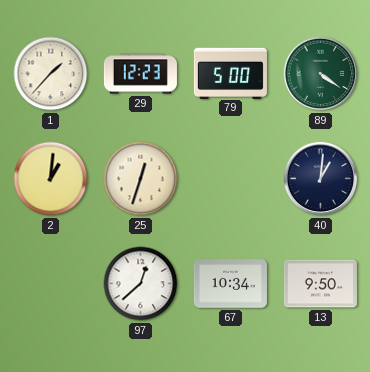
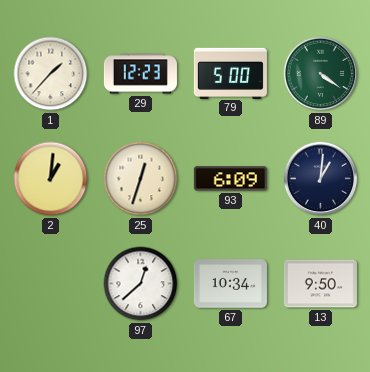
93: none -> 6:09
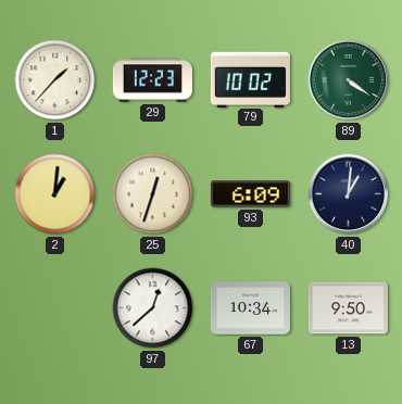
79: 5:00 -> 10:02
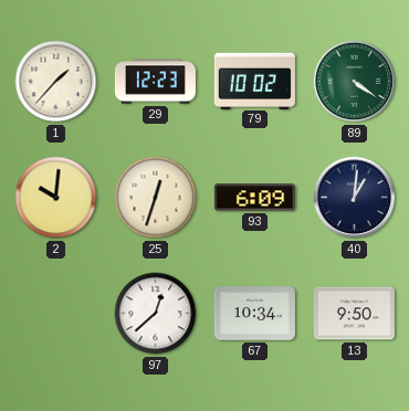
2: 1:01 -> 10:01
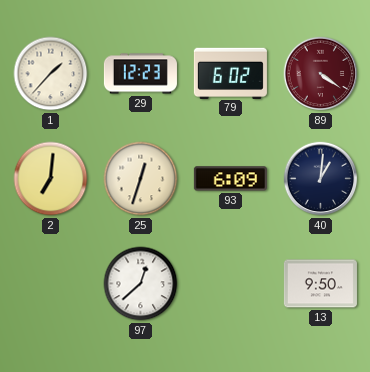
79: 10:02 -> 6:02
89 dial: green -> burgundy
2: 10:01 -> 7:01
67: 10:34 -> none
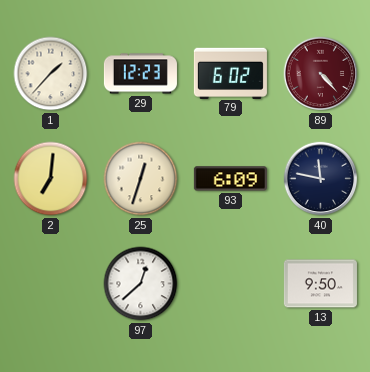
89: 4:21 -> 4:23
40: 1:01 -> 11:47
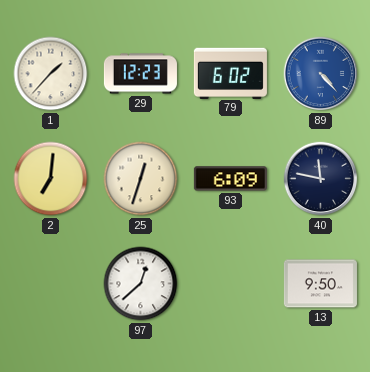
89 dial: burgundy -> blue
